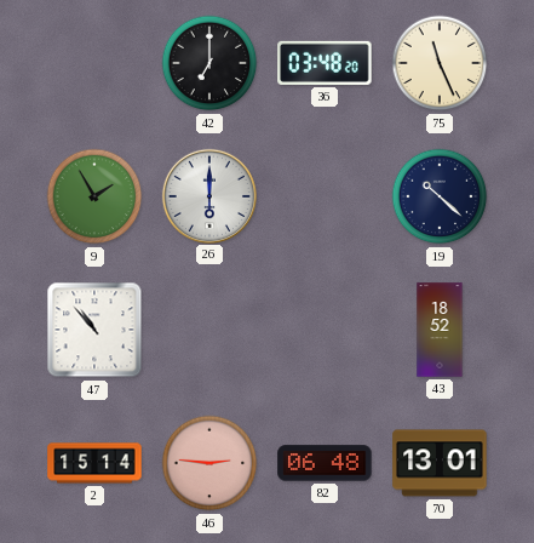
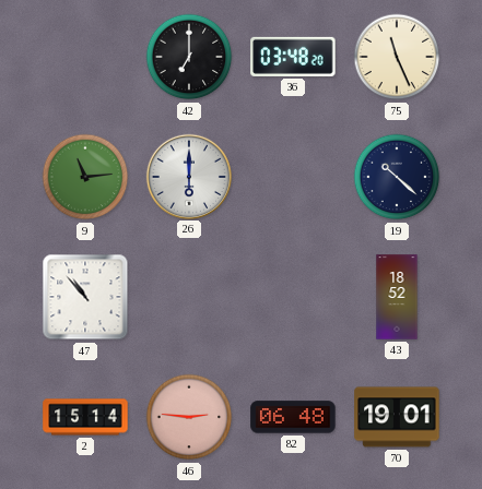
9: 1:55 -> 11:14
70: 13:01 -> 19:01
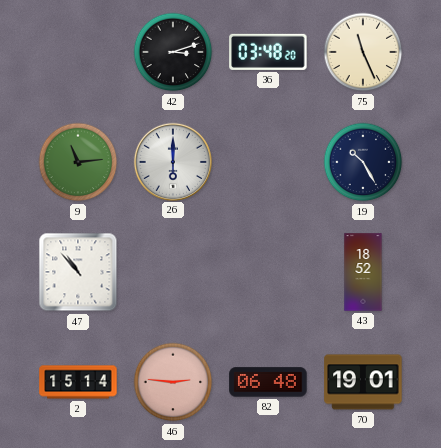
42: 7:00 -> 3:12
19: 10:22 -> 10:25
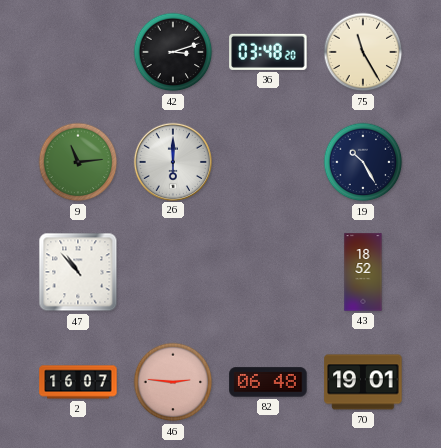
75: 11:26 -> 11:25
2: 15:14 -> 16:07
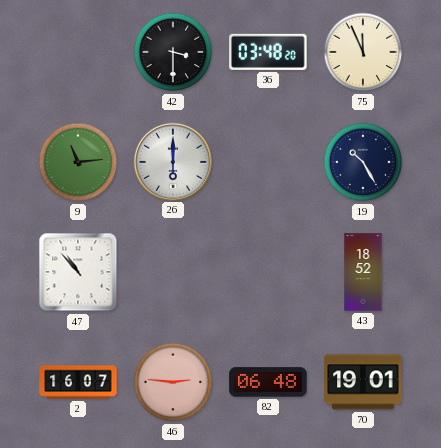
42: 3:12 -> 3:30
75: 11:25 -> 11:56
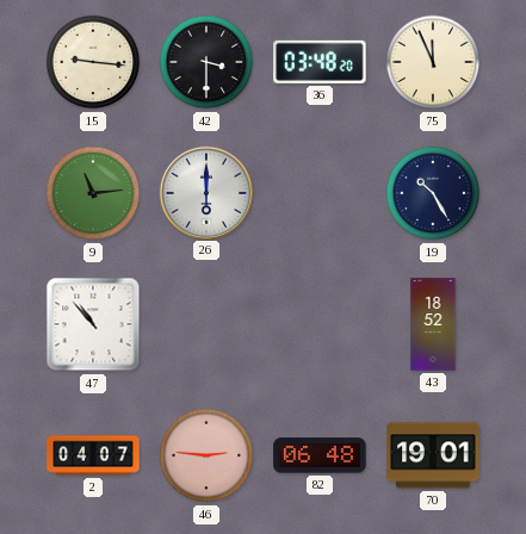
15: none -> 9:16
2: 16:07 -> 04:07
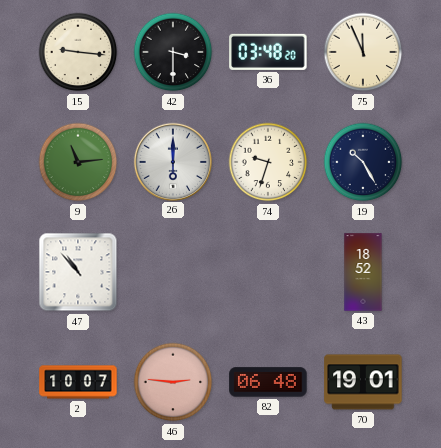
74: none -> 9:33
2: 04:07 -> 10:07
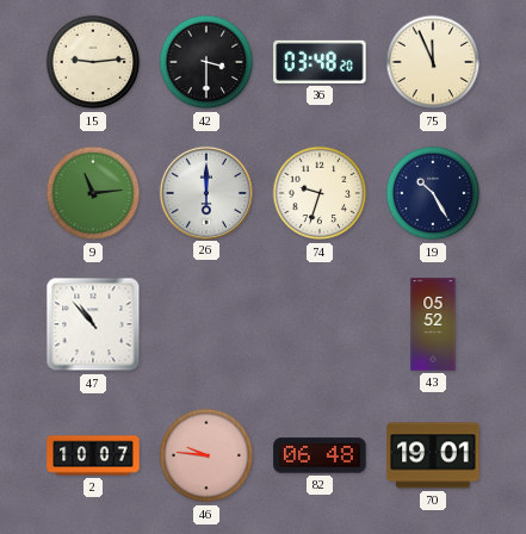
15: 9:16 -> 9:14
43: 18:52 -> 05:52
46: 2:46 -> 9:46
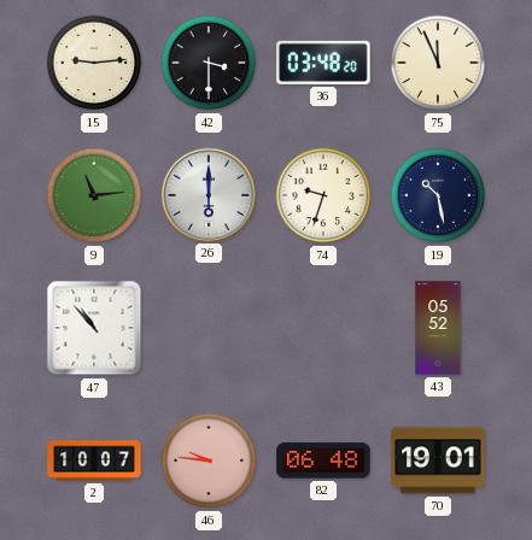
19: 10:25 -> 10:28
